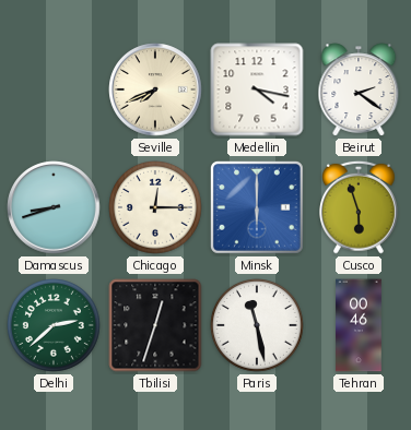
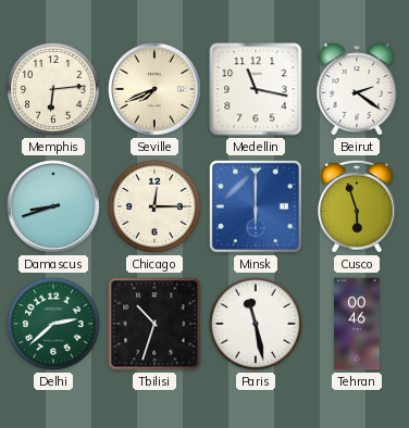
Memphis: none -> 6:14
Medellin: 4:17 -> 11:17
Tbilisi: 12:33 -> 10:33
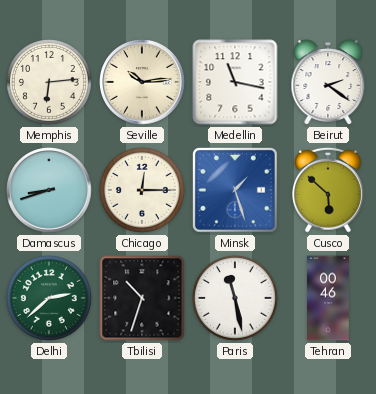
Seville: 7:41 -> 10:14
Minsk: 6:00 -> 1:27
Cusco: 5:57 -> 5:52
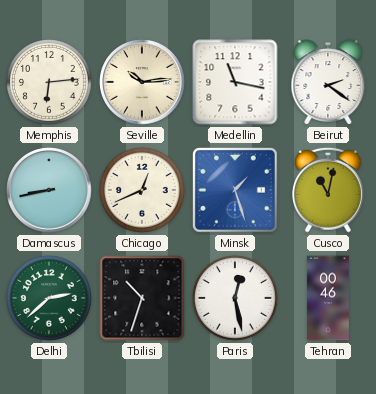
Damascus: 8:42 -> 8:43
Chicago: 12:15 -> 12:41
Cusco: 5:52 -> 11:02
Paris: 11:28 -> 12:28
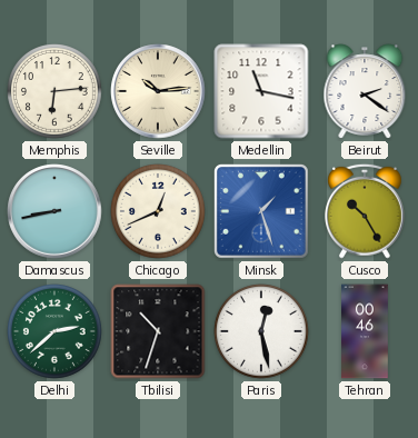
Cusco: 11:02 -> 10:25
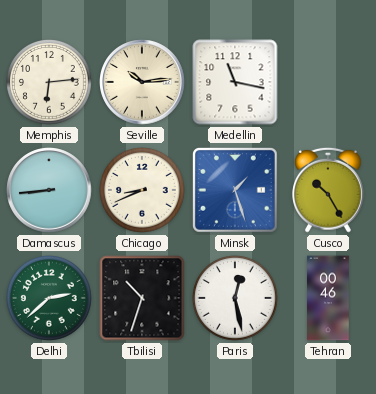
Beirut: 2:21 -> none
Damascus: 8:43 -> 8:44
Chicago: 12:41 -> 8:41
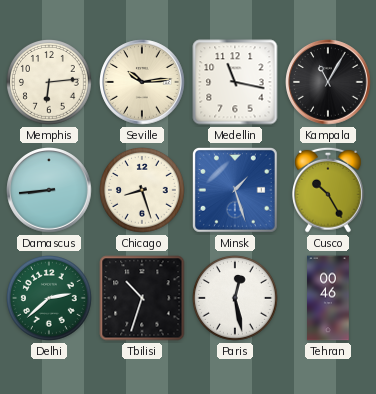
Kampala: none -> 11:05
Chicago: 8:41 -> 8:27
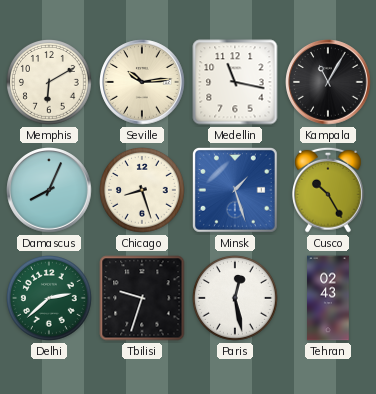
Memphis: 6:14 -> 6:10
Damascus: 8:44 -> 8:04
Tbilisi: 10:33 -> 9:33
Tehran: 00:46 -> 02:43
